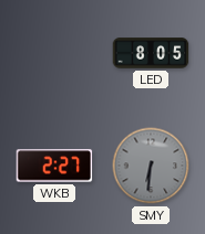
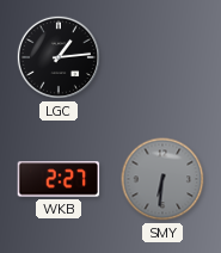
LGC: none -> 1:14
LED: 8:05 -> none
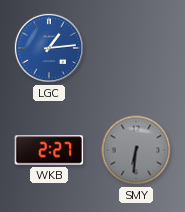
LGC dial: black -> blue
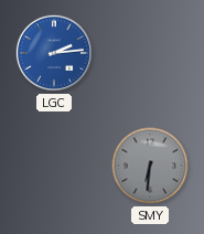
LGC: 1:14 -> 2:14
WKB: 2:27 -> none
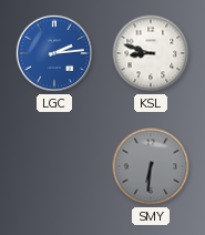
KSL: none -> 8:48
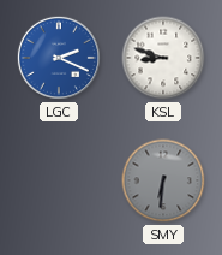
LGC: 2:14 -> 2:19
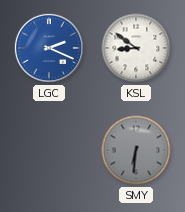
KSL: 8:48 -> 8:51
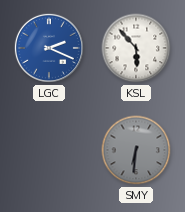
KSL: 8:51 -> 5:53
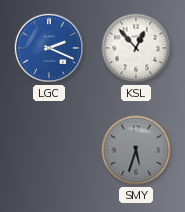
KSL: 5:53 -> 12:53
SMY: 6:31 -> 5:33
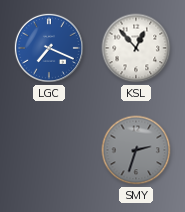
LGC: 2:19 -> 7:19
SMY: 5:33 -> 2:33
